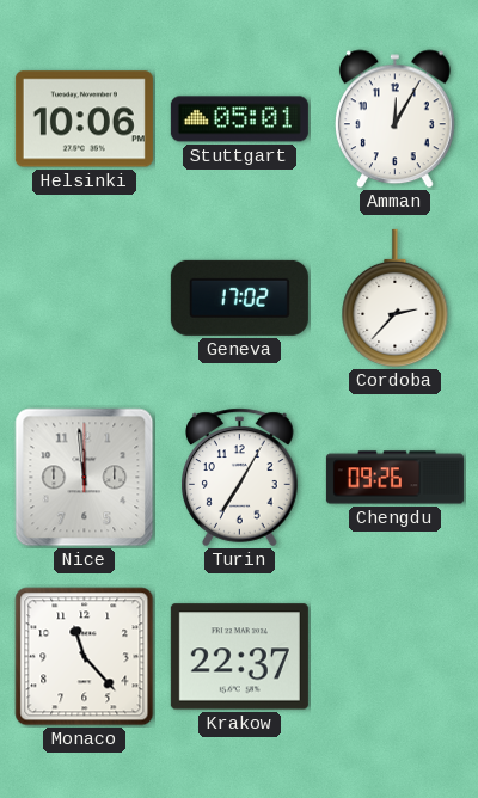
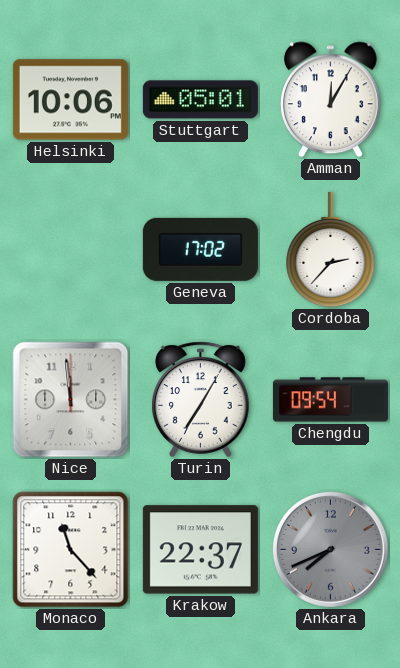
Chengdu: 09:26 -> 09:54
Ankara: none -> 7:41
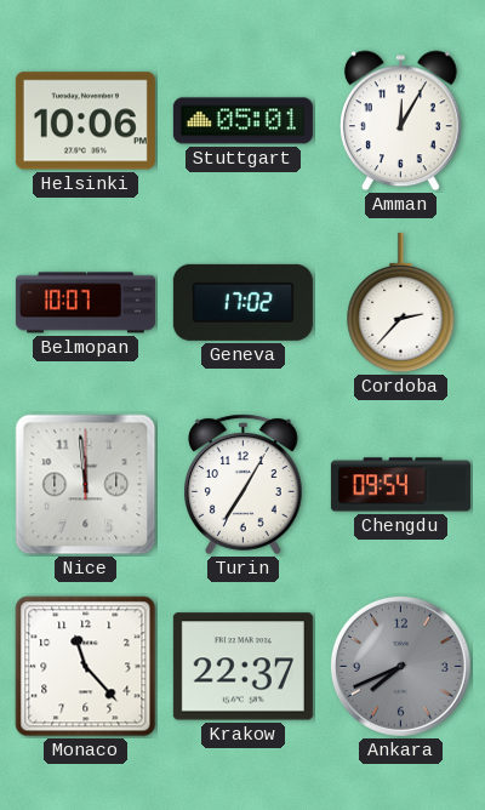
Belmopan: none -> 10:07
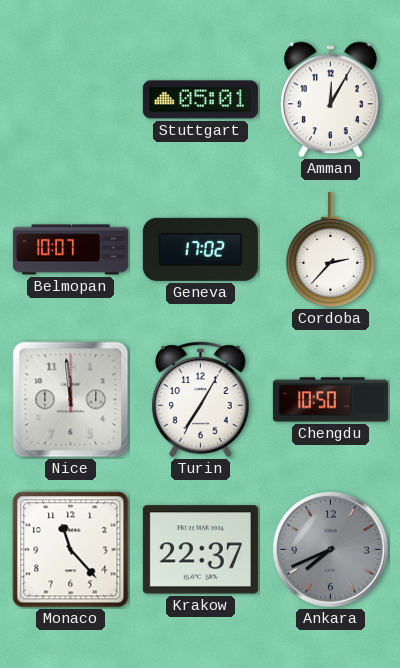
Helsinki: 10:06 -> none
Chengdu: 09:54 -> 10:50
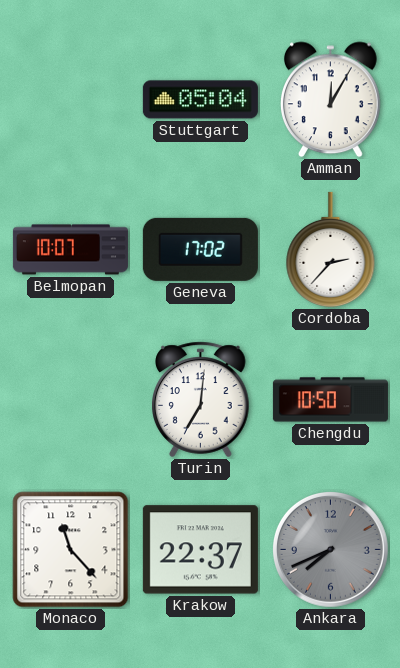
Stuttgart: 05:01 -> 05:04
Nice: 11:59 -> none
Turin: 7:05 -> 7:01
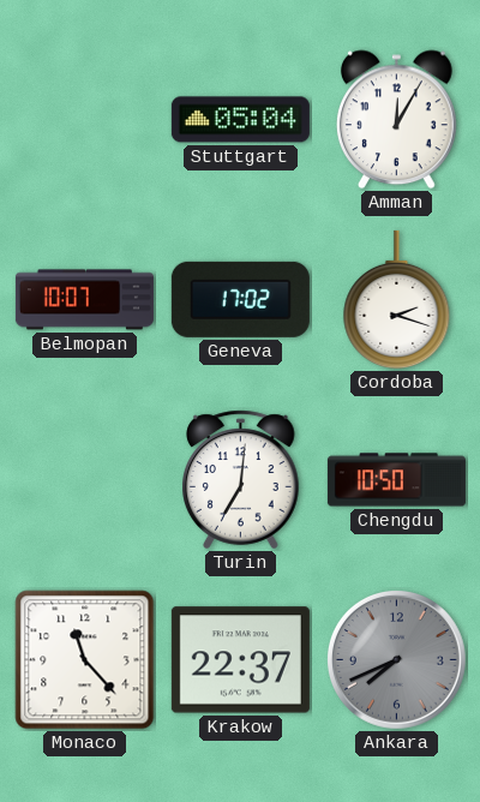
Cordoba: 2:37 -> 2:18
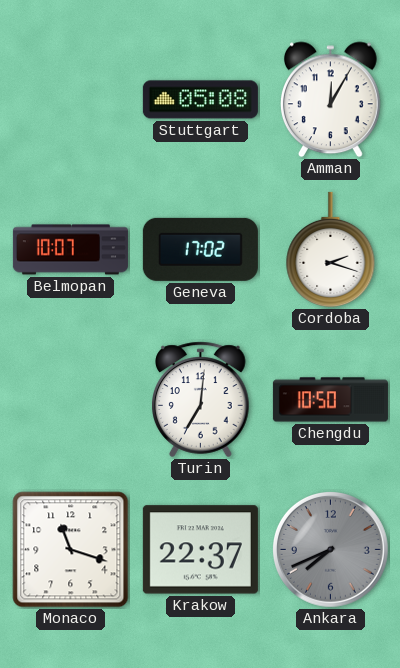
Stuttgart: 05:04 -> 05:08
Monaco: 11:23 -> 11:18
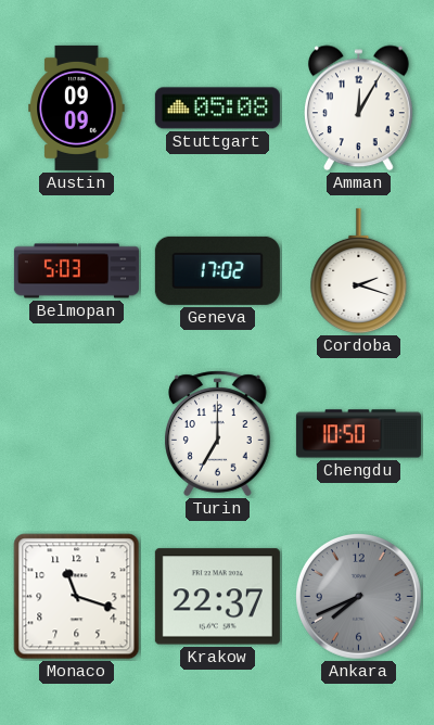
Austin: none -> 09:09
Belmopan: 10:07 -> 5:03
Turin: 7:01 -> 7:00
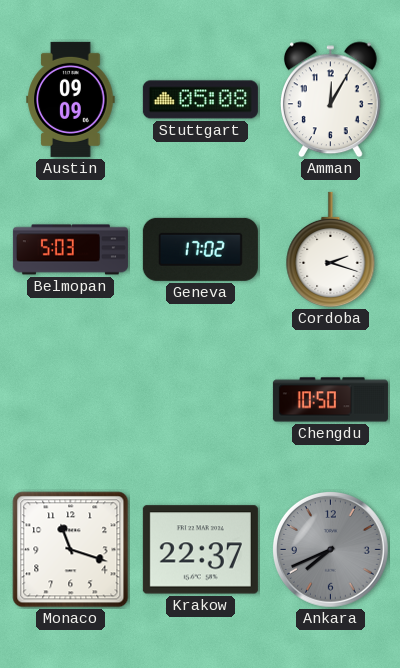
Turin: 7:00 -> none
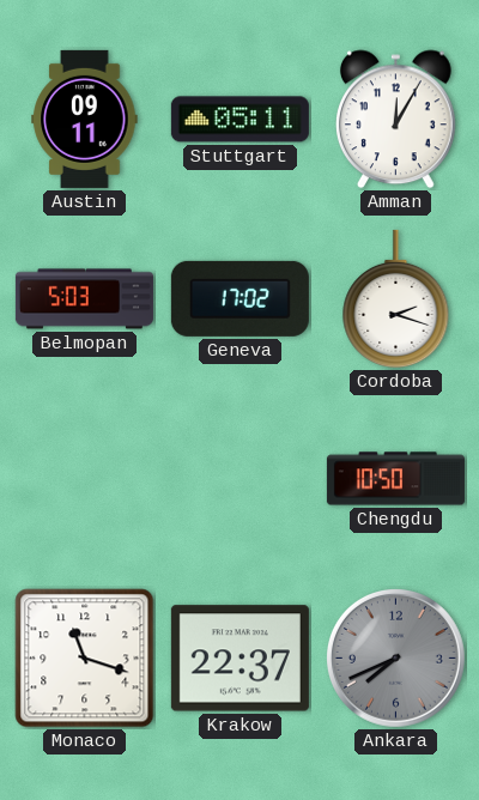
Austin: 09:09 -> 09:11
Stuttgart: 05:08 -> 05:11
